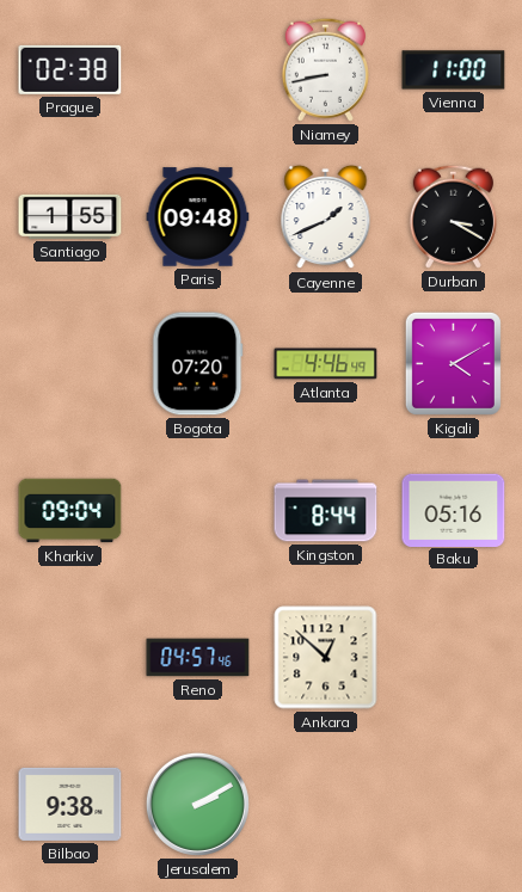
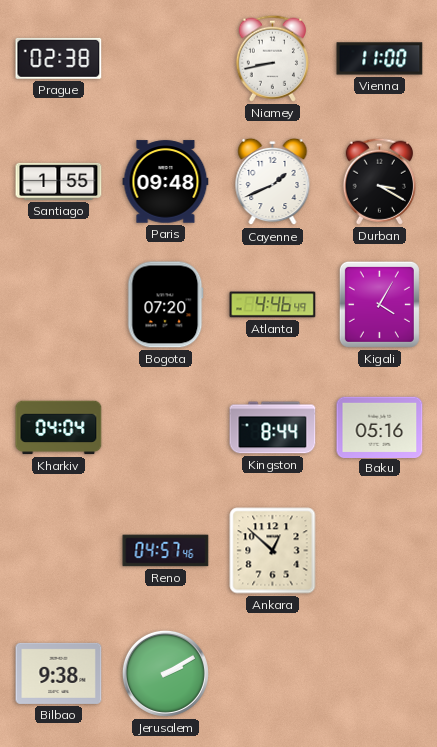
Kigali: 4:10 -> 4:05
Kharkiv: 09:04 -> 04:04
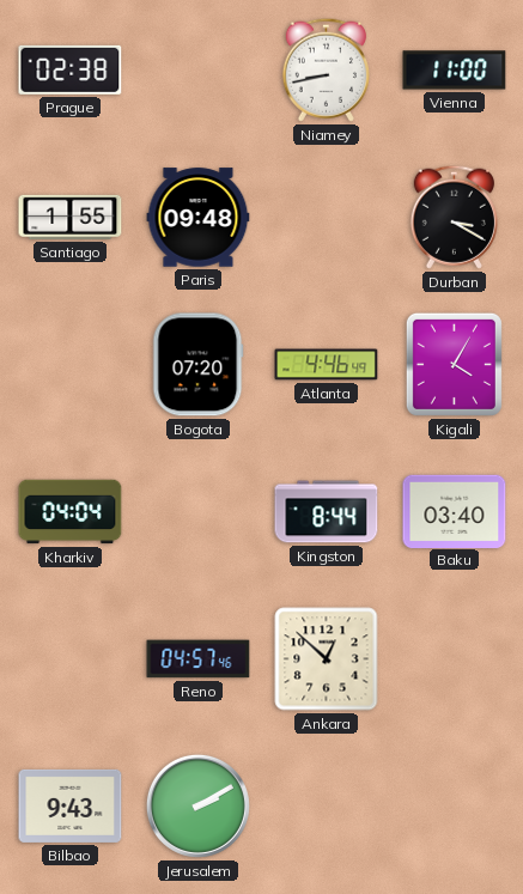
Cayenne: 1:41 -> none
Baku: 05:16 -> 03:40
Bilbao: 9:38 -> 9:43
